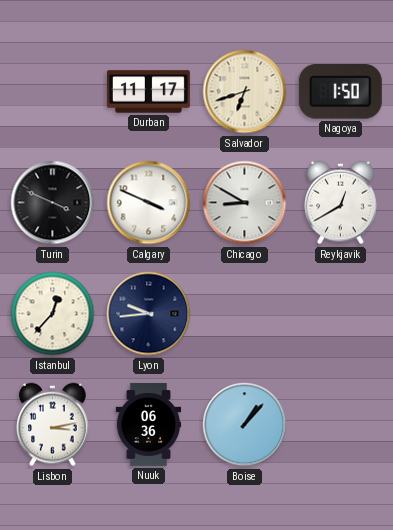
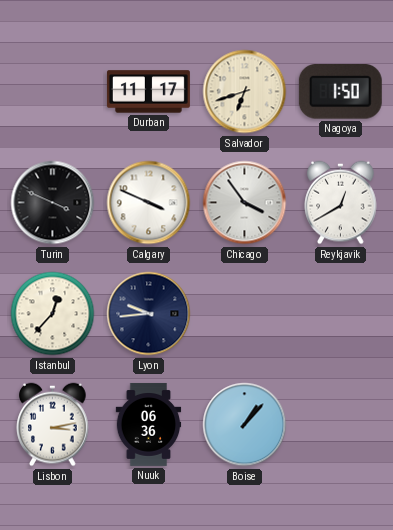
Chicago: 8:50 -> 3:54
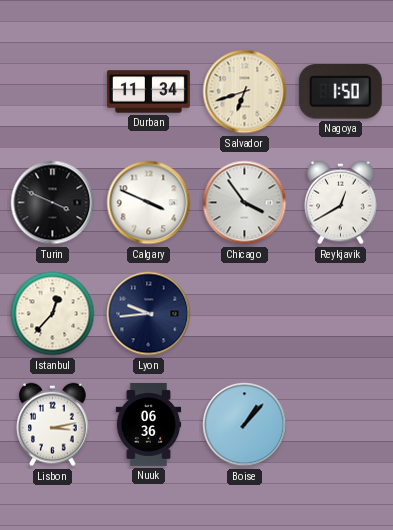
Durban: 11:17 -> 11:34
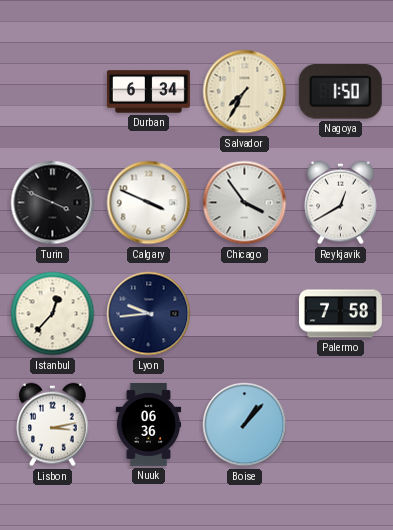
Durban: 11:34 -> 6:34
Salvador: 6:42 -> 7:35
Palermo: none -> 7:58
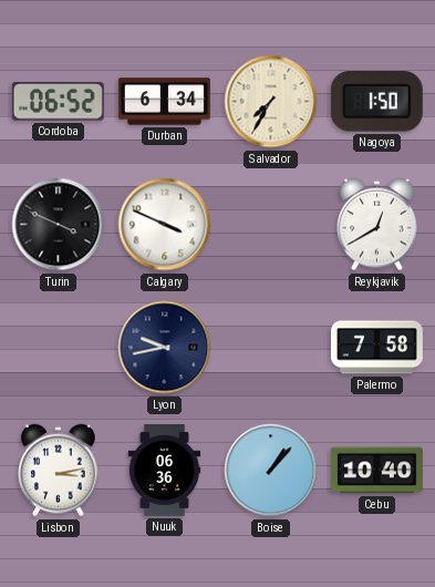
Cordoba: none -> 06:52
Chicago: 3:54 -> none
Istanbul: 12:37 -> none
Lyon: 9:44 -> 9:43
Cebu: none -> 10:40
